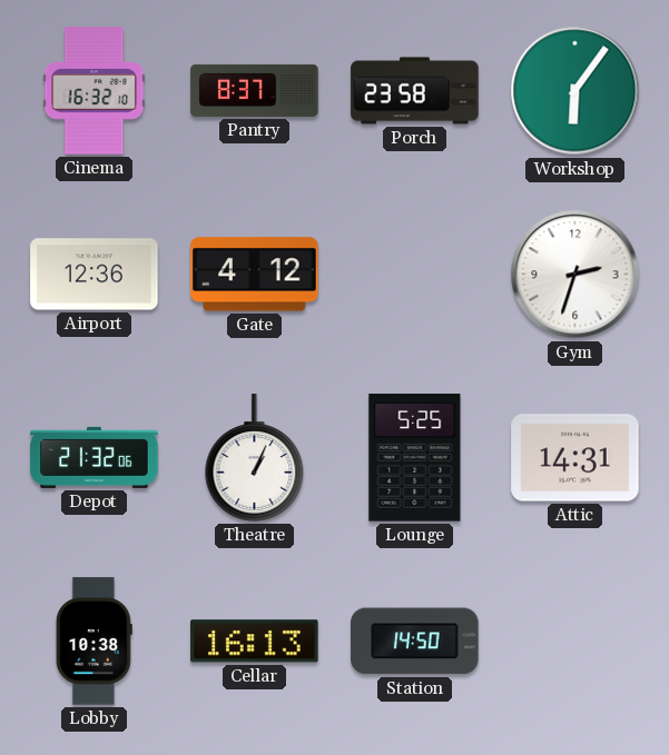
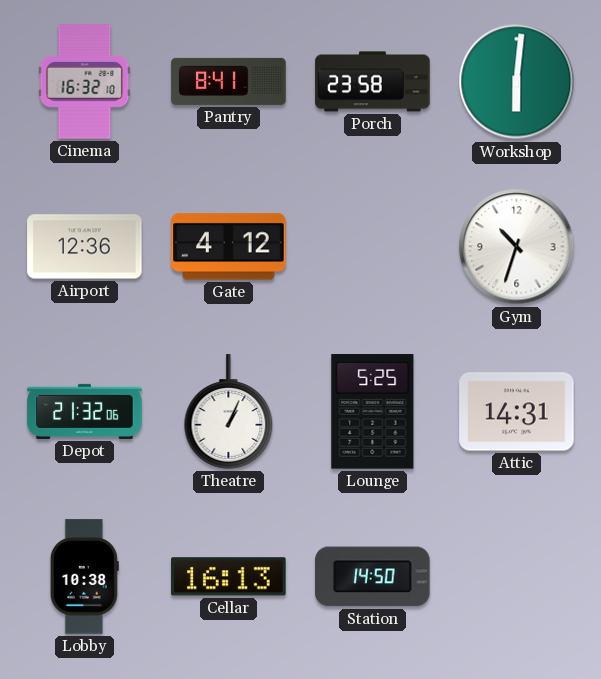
Pantry: 8:37 -> 8:41
Workshop: 6:06 -> 6:01
Gym: 2:33 -> 10:33
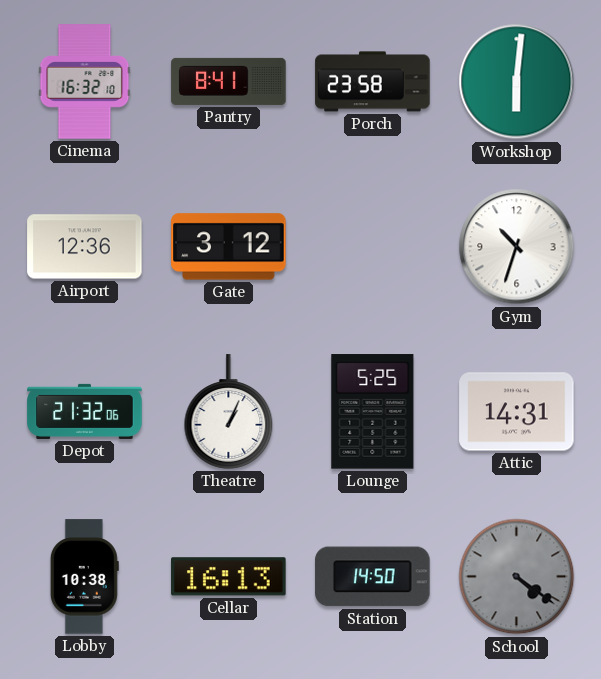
Gate: 4:12 -> 3:12
School: none -> 4:21
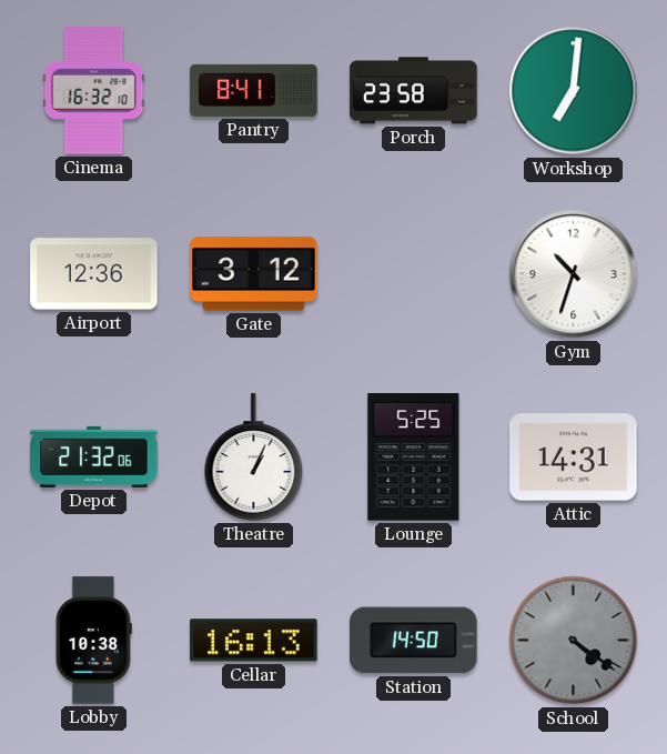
Workshop: 6:01 -> 7:01
